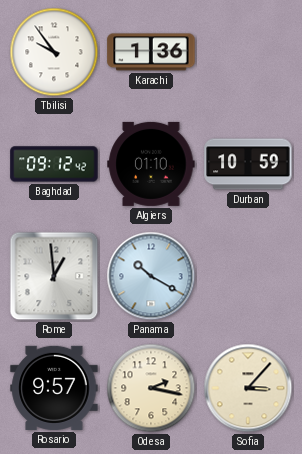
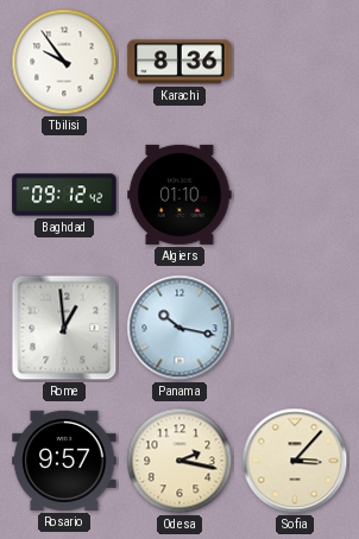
Karachi: 1:36 -> 8:36
Durban: 10:59 -> none
Panama: 10:20 -> 10:17
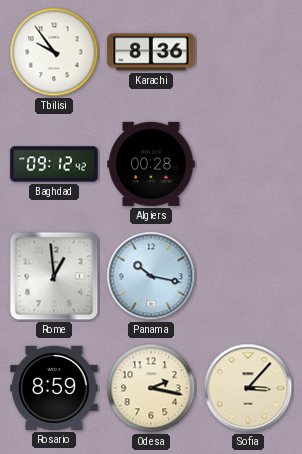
Algiers: 01:10 -> 00:28
Rosario: 9:57 -> 8:59
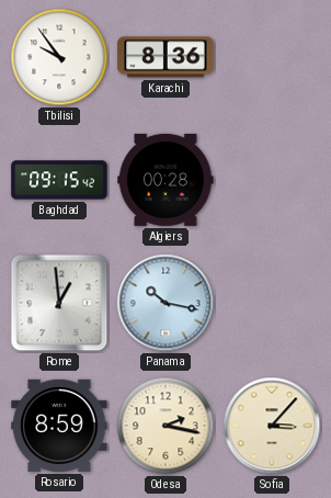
Baghdad: 09:12 -> 09:15
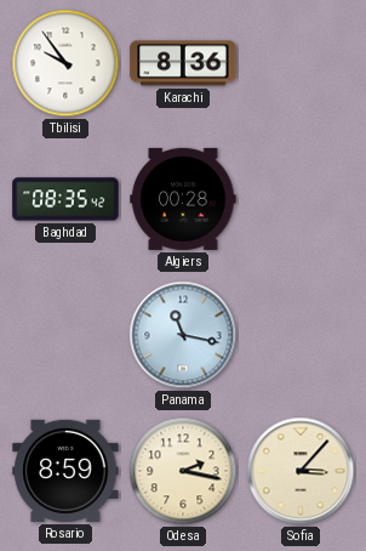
Baghdad: 09:15 -> 08:35
Rome: 12:59 -> none
Panama: 10:17 -> 11:17
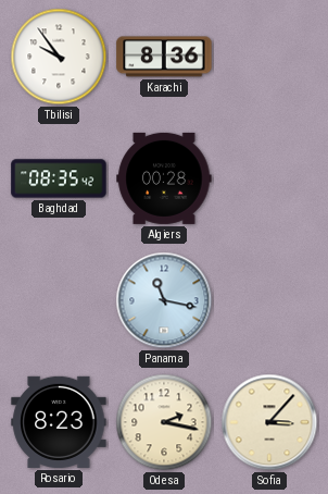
Rosario: 8:59 -> 8:23
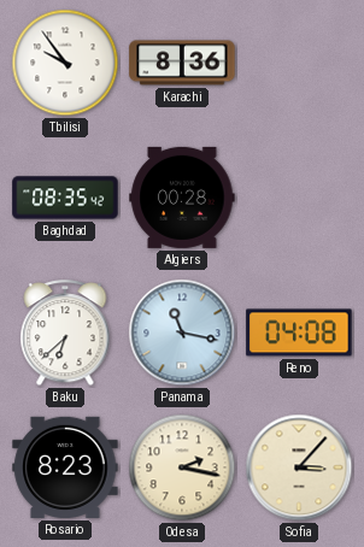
Baku: none -> 6:38
Reno: none -> 04:08
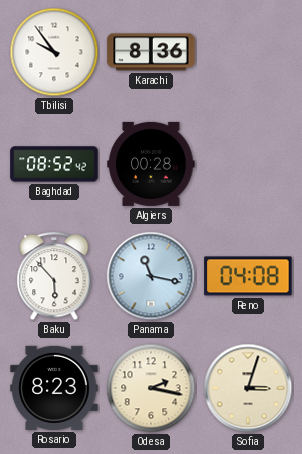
Baghdad: 08:35 -> 08:52
Baku: 6:38 -> 5:53
Sofia: 3:07 -> 3:03
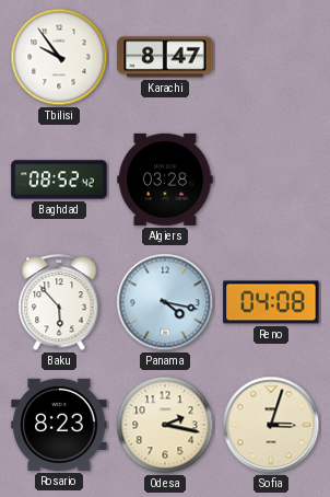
Karachi: 8:36 -> 8:47
Algiers: 00:28 -> 03:28
Panama: 11:17 -> 4:17
